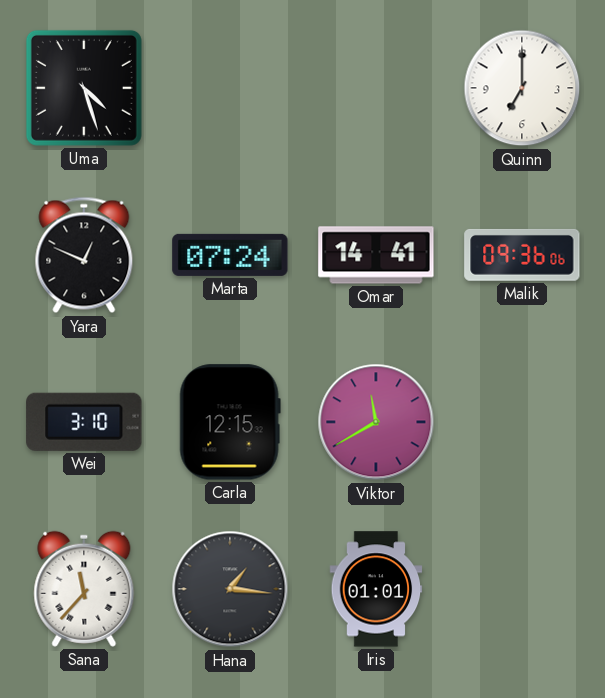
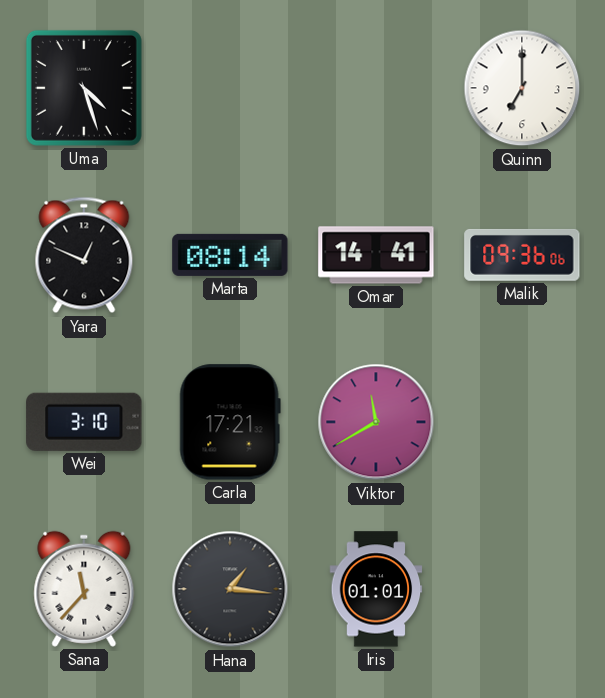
Marta: 07:24 -> 08:14
Carla: 12:15 -> 17:21
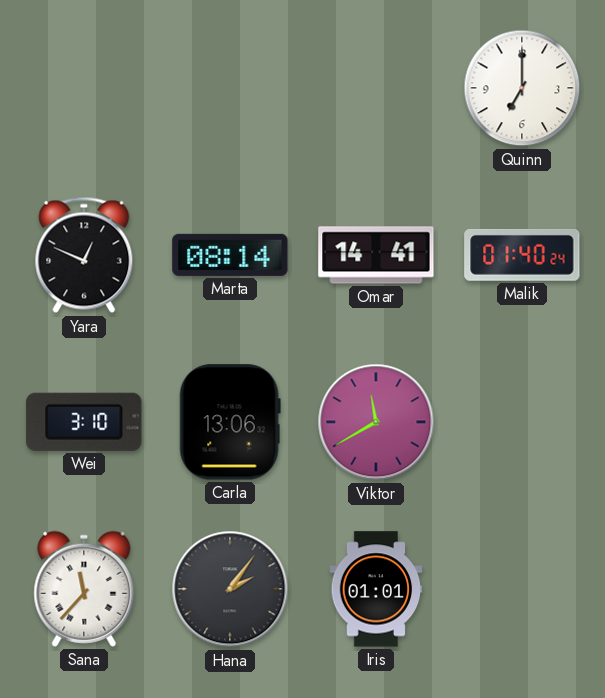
Uma: 4:27 -> none
Malik: 09:36 -> 01:40
Carla: 17:21 -> 13:06
Hana: 1:16 -> 2:06
